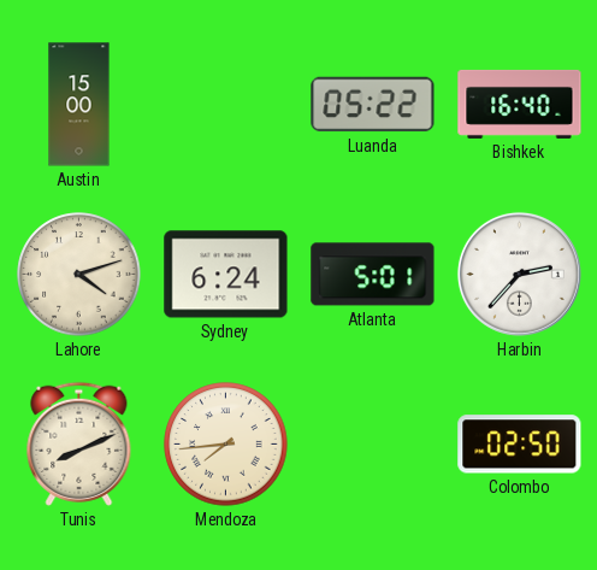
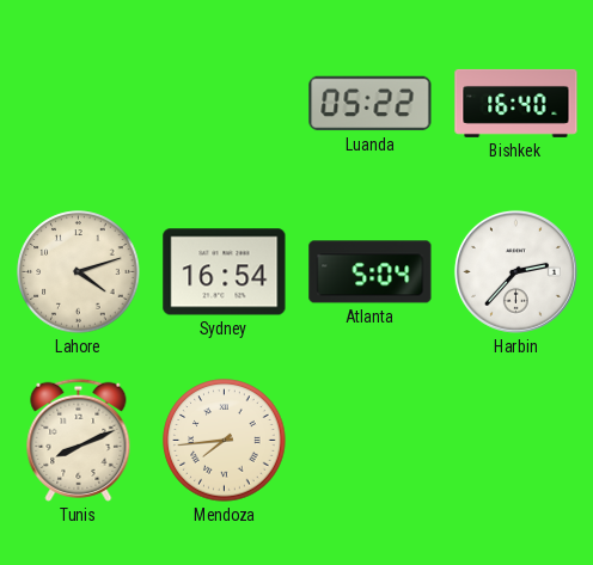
Austin: 15:00 -> none
Sydney: 6:24 -> 16:54
Atlanta: 5:01 -> 5:04
Colombo: 02:50 -> none
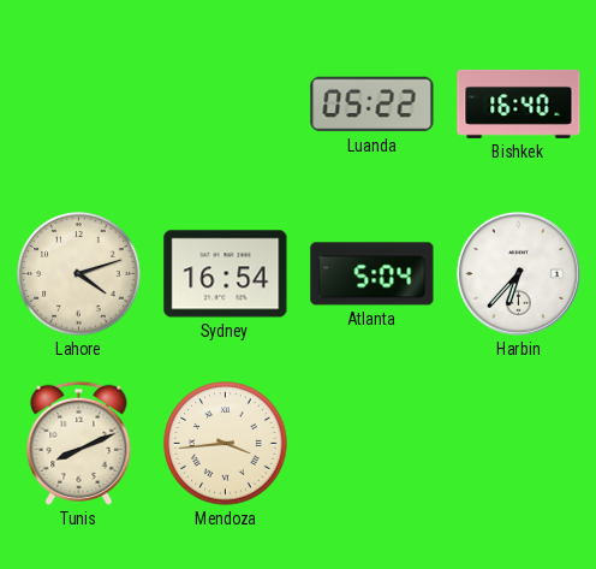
Harbin: 2:37 -> 6:37
Mendoza: 7:44 -> 3:44
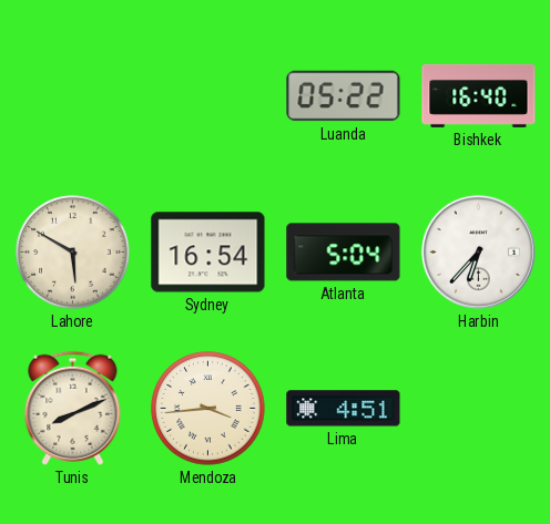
Lahore: 4:12 -> 5:50
Lima: none -> 4:51
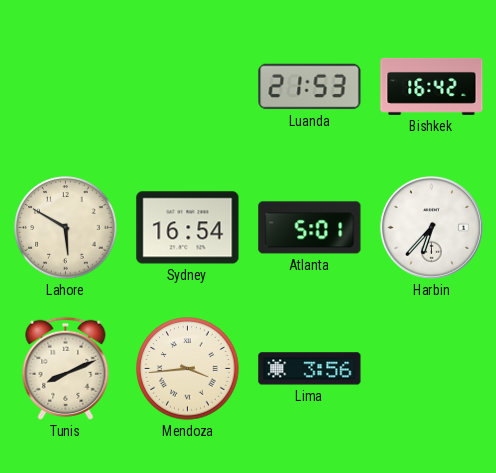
Luanda: 05:22 -> 21:53
Bishkek: 16:40 -> 16:42
Atlanta: 5:04 -> 5:01
Lima: 4:51 -> 3:56
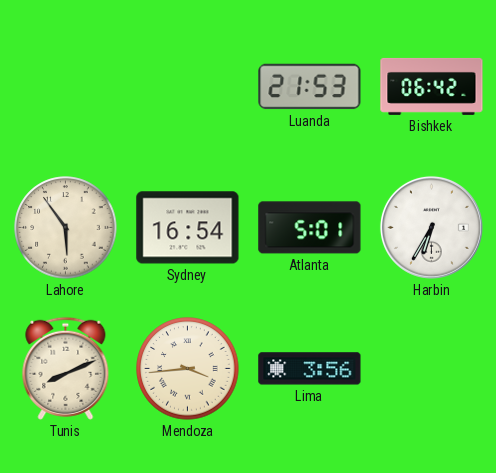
Bishkek: 16:42 -> 06:42
Lahore: 5:50 -> 5:54
Harbin: 6:37 -> 6:35
